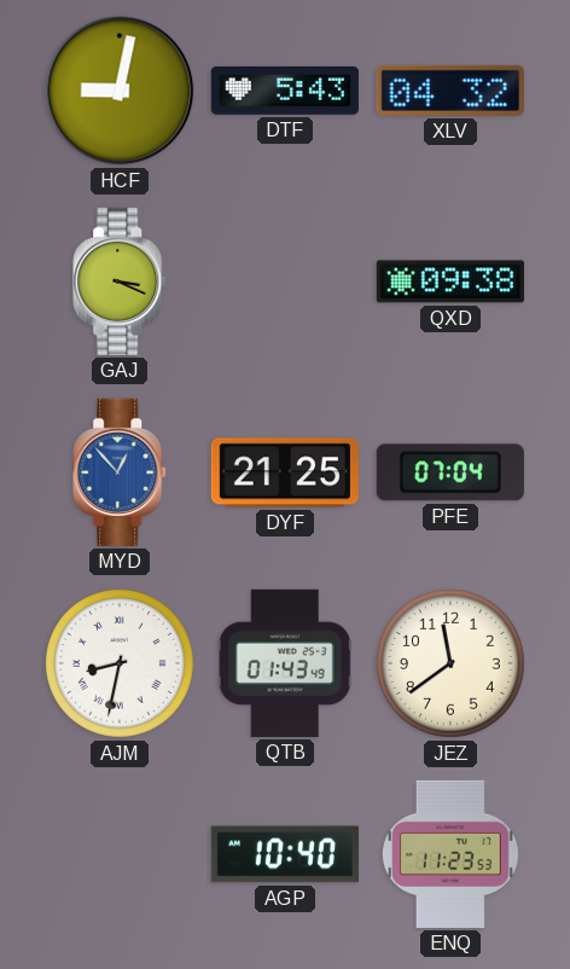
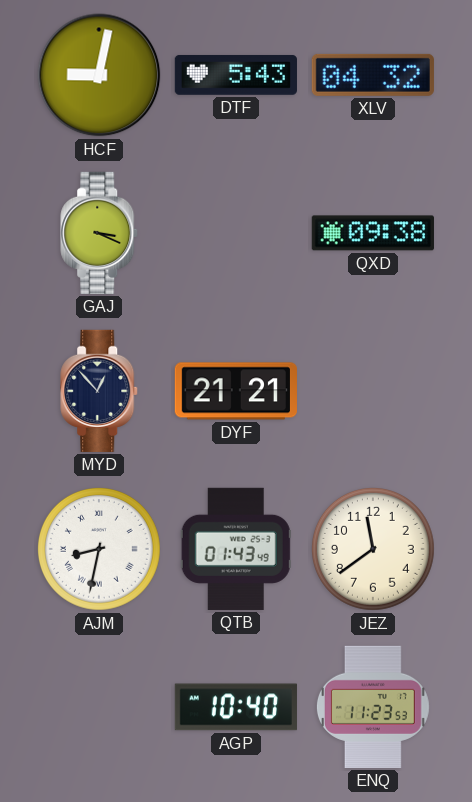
MYD dial: blue -> navy
DYF: 21:25 -> 21:21
PFE: 07:04 -> none
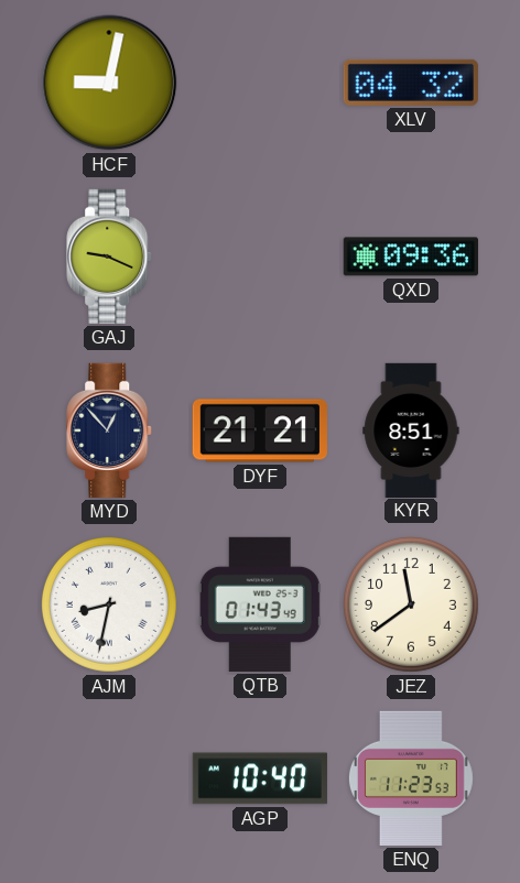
DTF: 5:43 -> none
GAJ: 3:19 -> 9:19
QXD: 09:38 -> 09:36
KYR: none -> 8:51
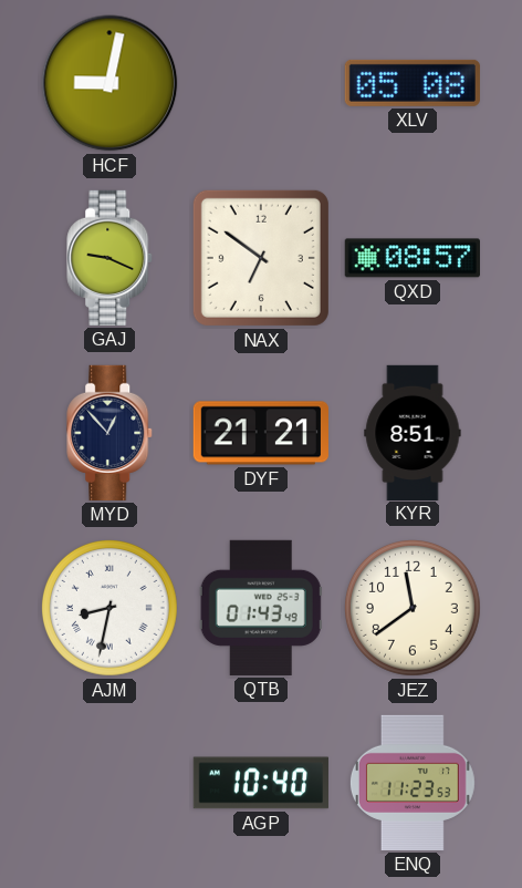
XLV: 04:32 -> 05:08
NAX: none -> 6:51
QXD: 09:36 -> 08:57
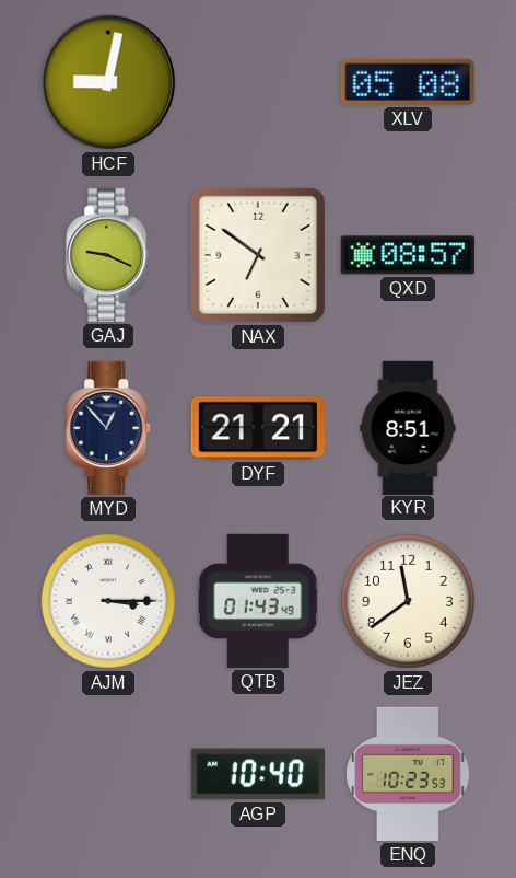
AJM: 8:32 -> 3:15
ENQ: 11:23 -> 10:23
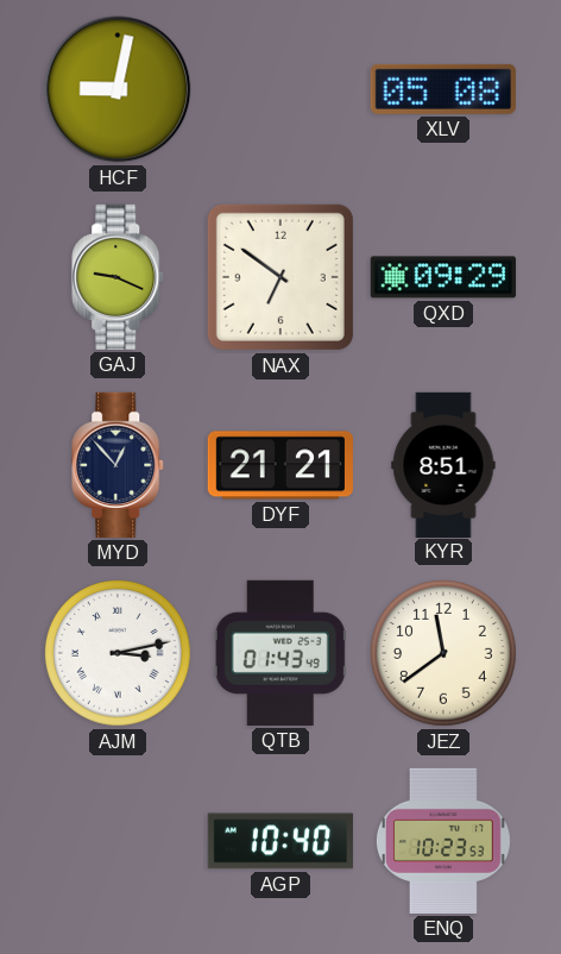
QXD: 08:57 -> 09:29
AJM: 3:15 -> 3:13
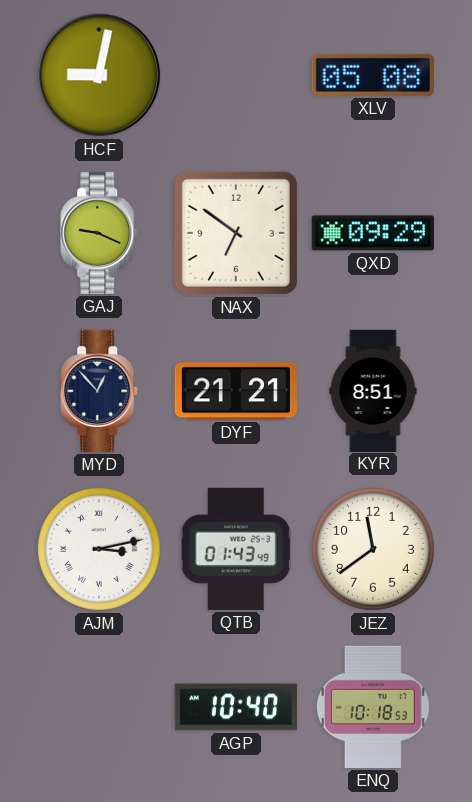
ENQ: 10:23 -> 10:18
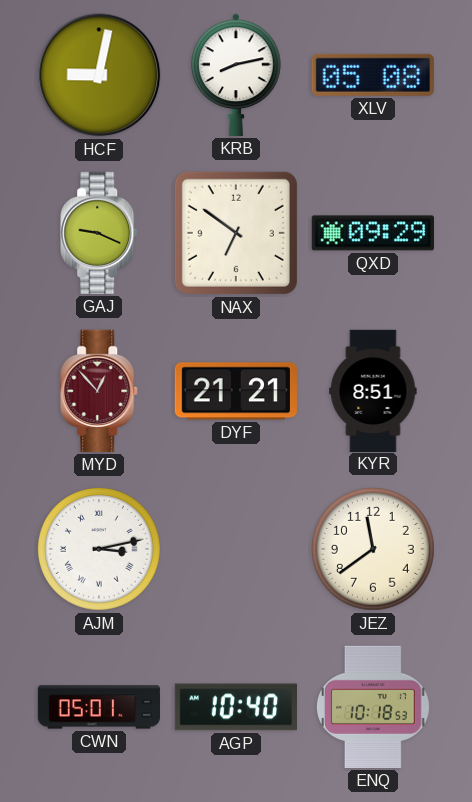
KRB: none -> 8:13
MYD dial: navy -> burgundy
QTB: 01:43 -> none
CWN: none -> 05:01
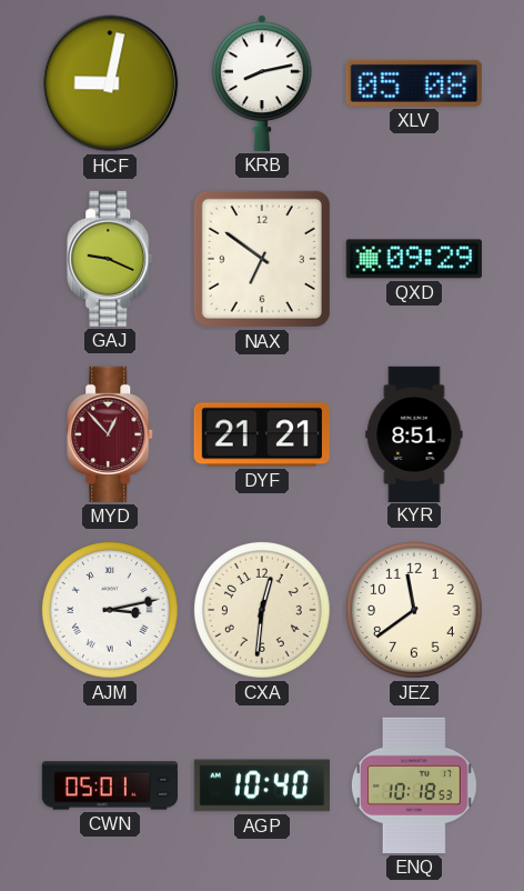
CXA: none -> 12:31
